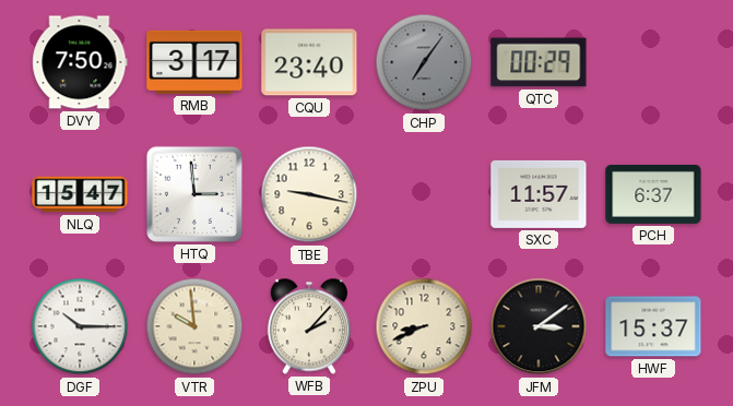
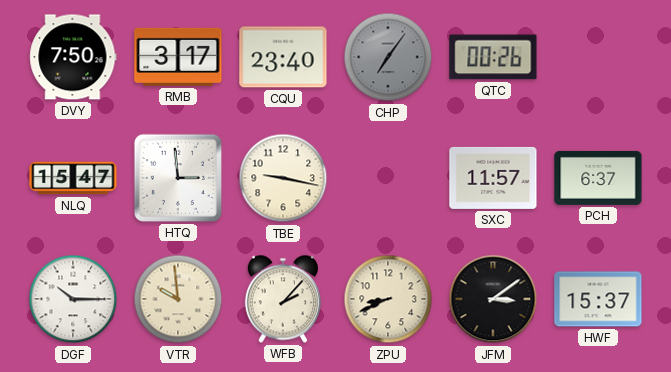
QTC: 00:29 -> 00:26
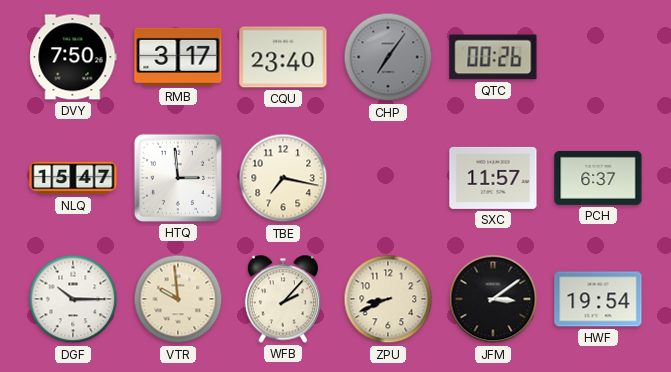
TBE: 9:17 -> 7:17
HWF: 15:37 -> 19:54
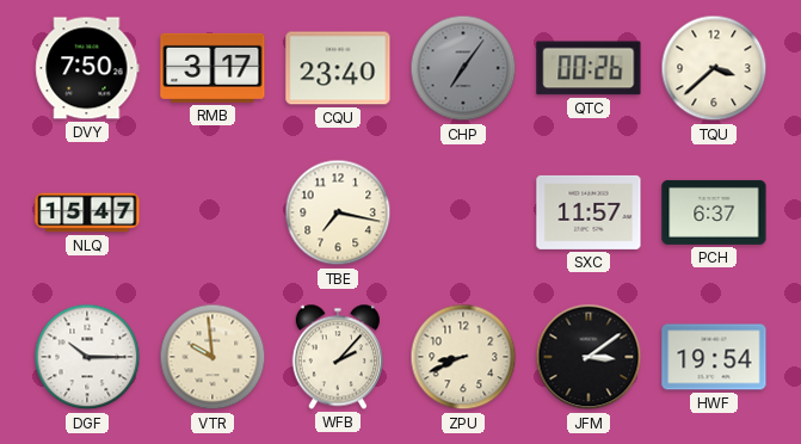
TQU: none -> 3:38
HTQ: 2:59 -> none
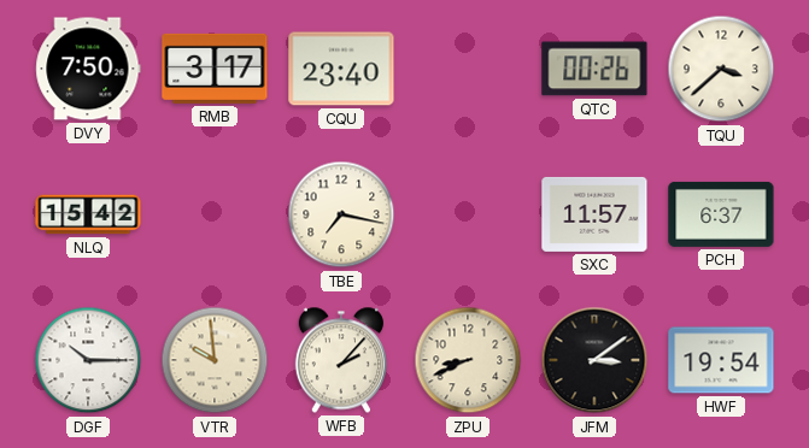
CHP: 7:06 -> none
NLQ: 15:47 -> 15:42
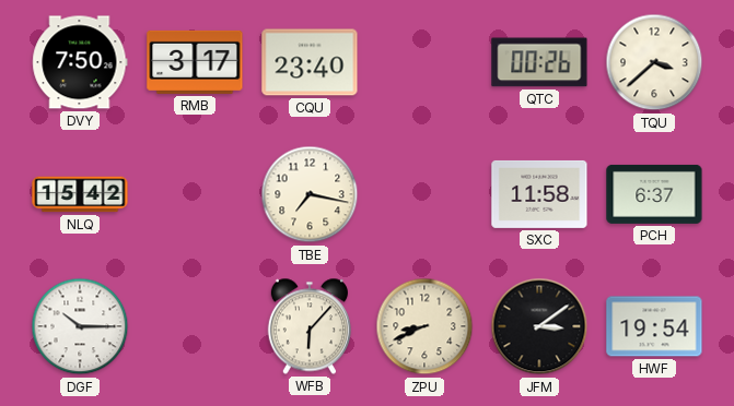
SXC: 11:57 -> 11:58
VTR: 9:59 -> none
WFB: 2:07 -> 6:07
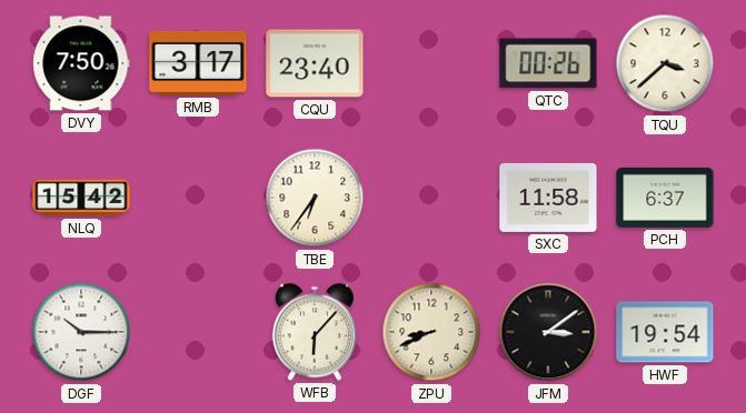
TBE: 7:17 -> 6:36
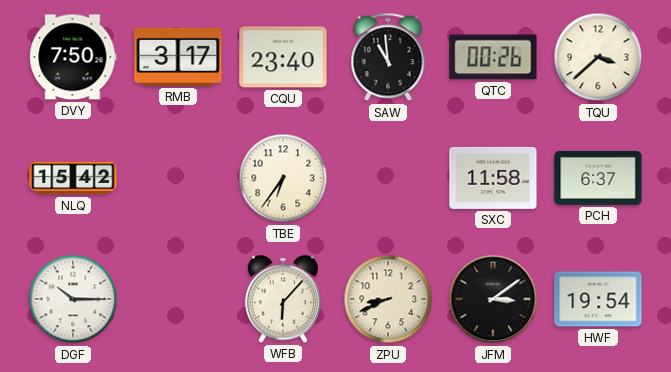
SAW: none -> 10:59
